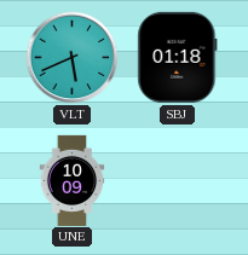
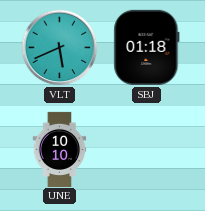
UNE: 10:09 -> 10:10
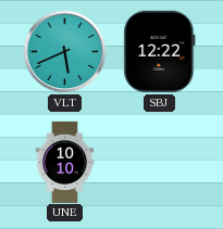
SBJ: 01:18 -> 12:22
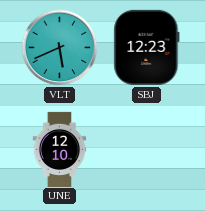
SBJ: 12:22 -> 12:23
UNE: 10:10 -> 12:10
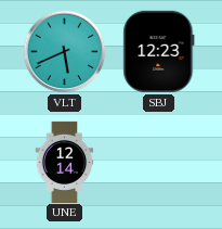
UNE: 12:10 -> 12:14
